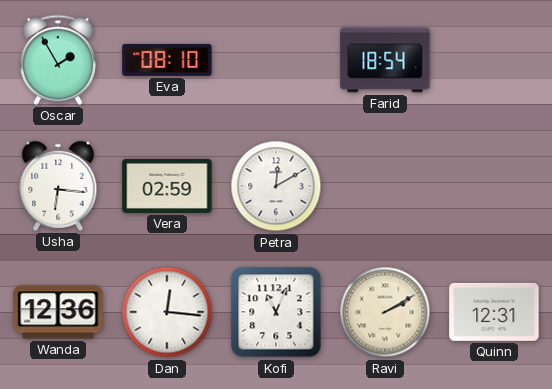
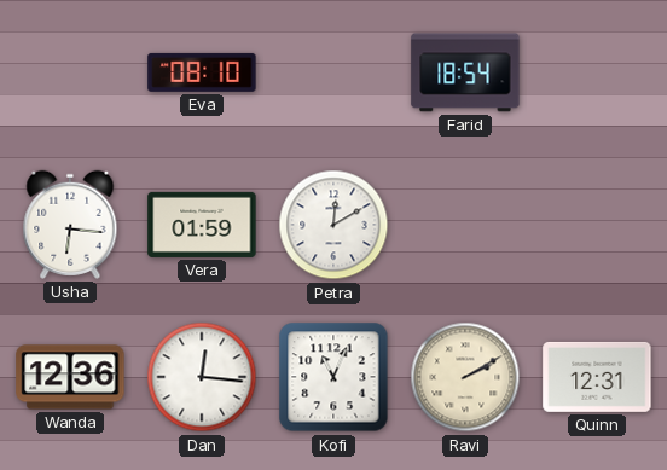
Oscar: 1:55 -> none
Vera: 02:59 -> 01:59
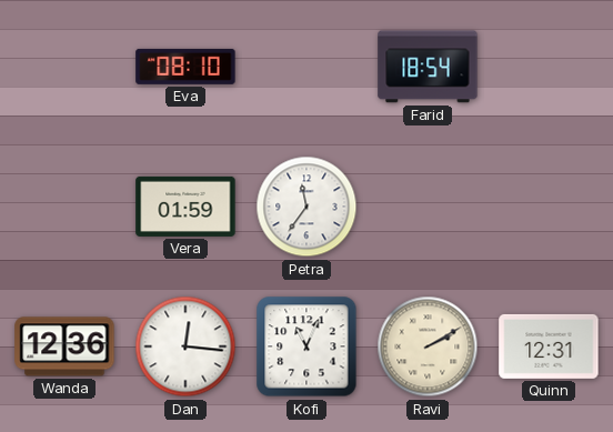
Usha: 6:16 -> none
Petra: 12:10 -> 11:36
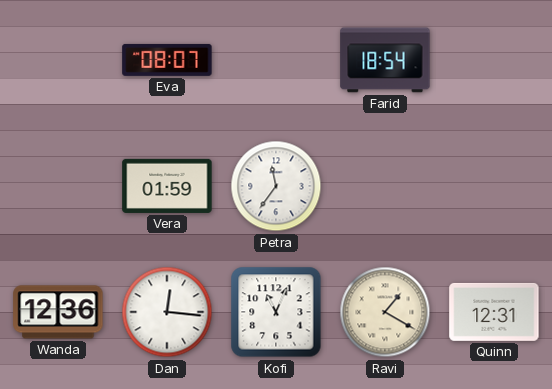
Eva: 08:10 -> 08:07
Ravi: 2:10 -> 1:20
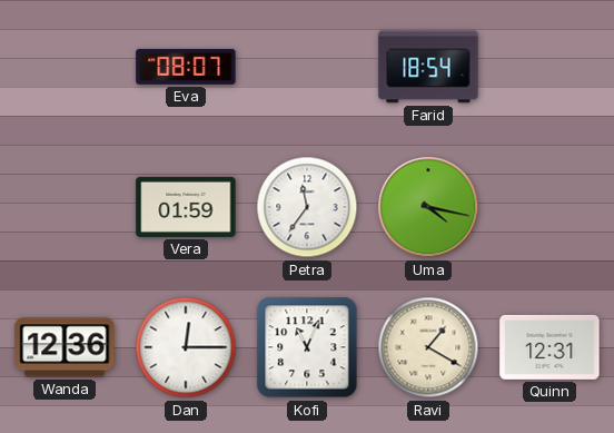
Uma: none -> 4:17
Dan: 12:16 -> 12:15
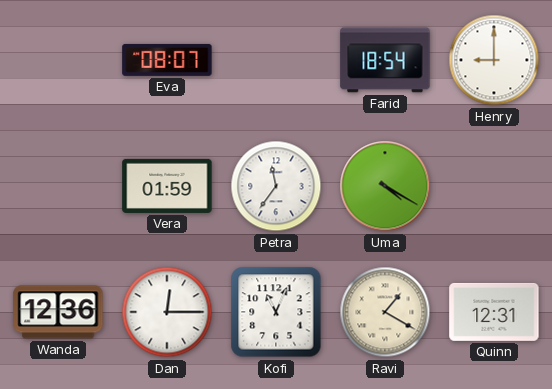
Henry: none -> 9:00
Uma: 4:17 -> 4:20
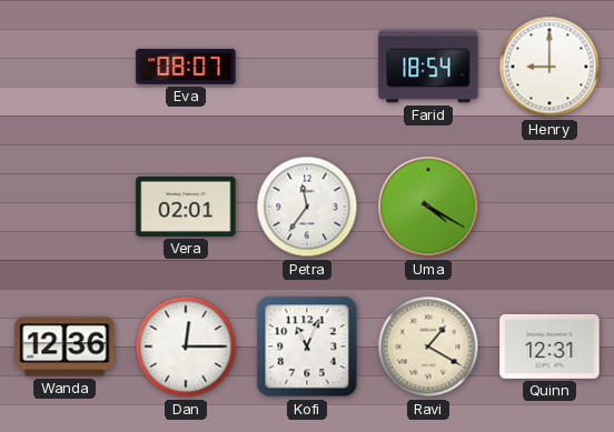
Vera: 01:59 -> 02:01
